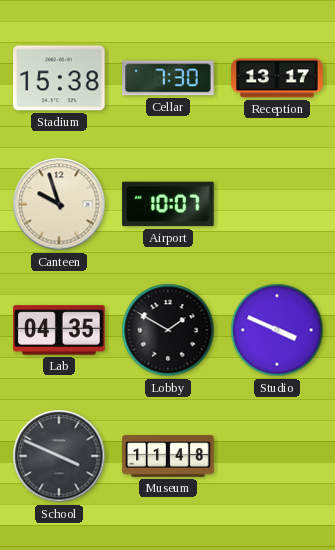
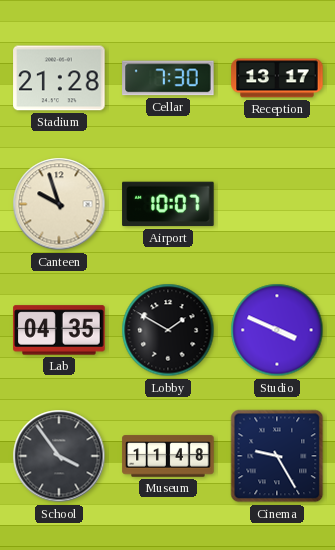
Stadium: 15:38 -> 21:28
School: 3:49 -> 3:54
Cinema: none -> 9:25
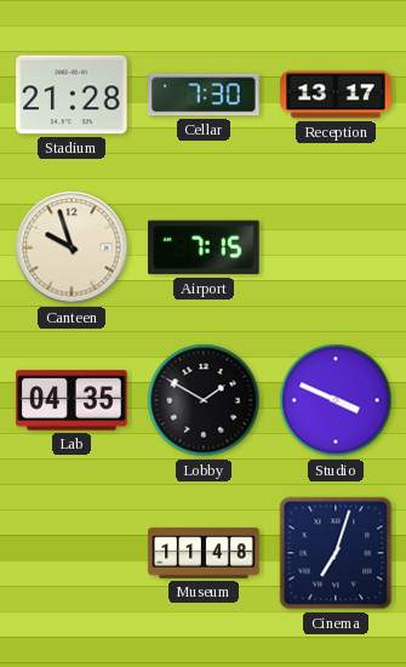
Airport: 10:07 -> 7:15
School: 3:54 -> none
Cinema: 9:25 -> 7:03
